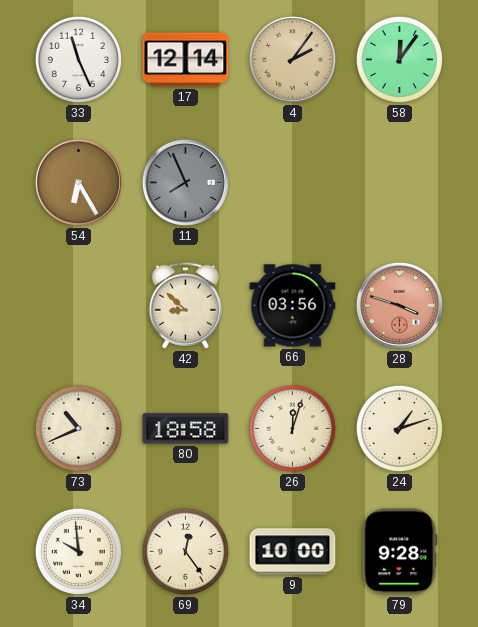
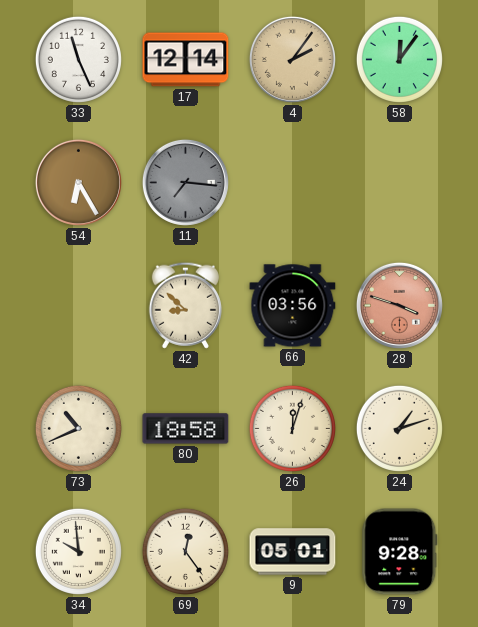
11: 7:56 -> 7:16
9: 10:00 -> 05:01
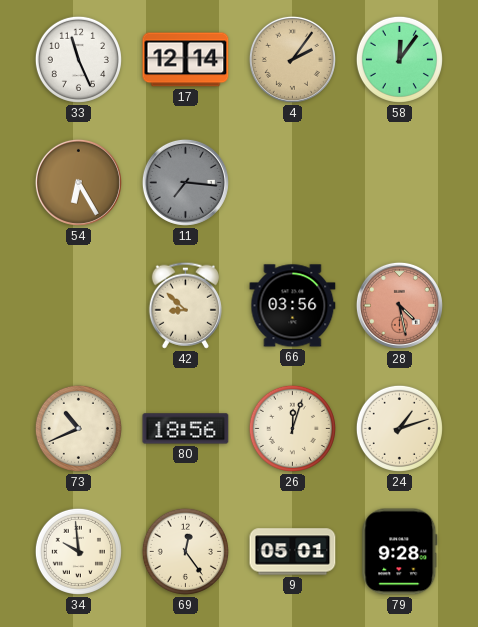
28: 3:48 -> 4:28
80: 18:58 -> 18:56
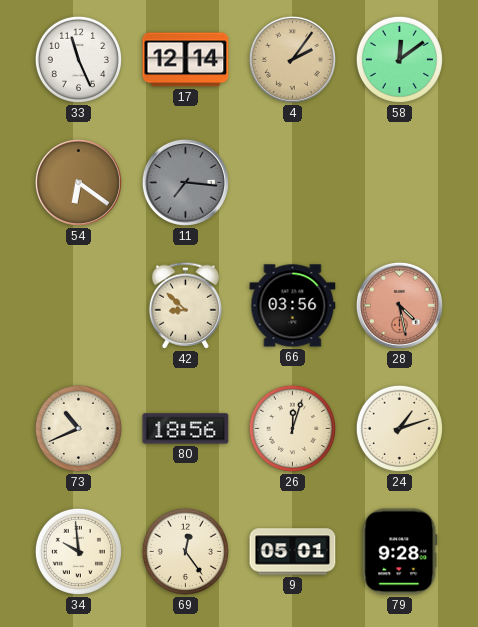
58: 12:06 -> 12:09
54: 6:25 -> 6:21
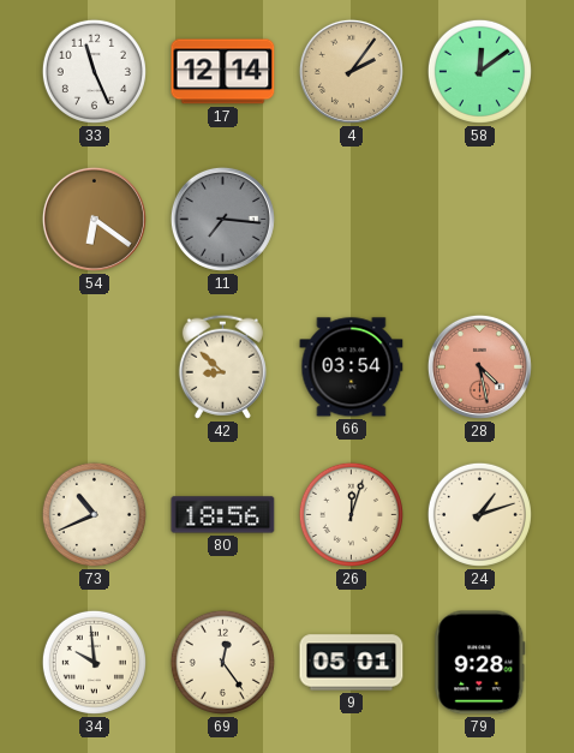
66: 03:56 -> 03:54
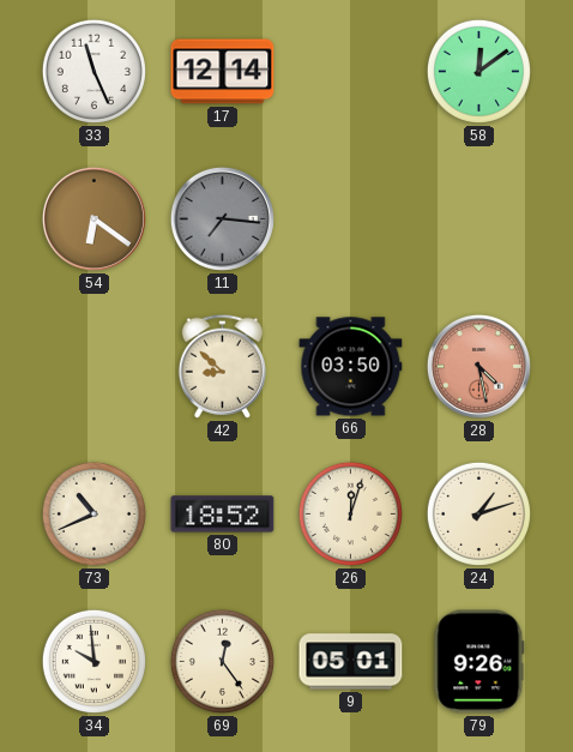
4: 2:06 -> none
66: 03:54 -> 03:50
80: 18:56 -> 18:52
79: 9:28 -> 9:26
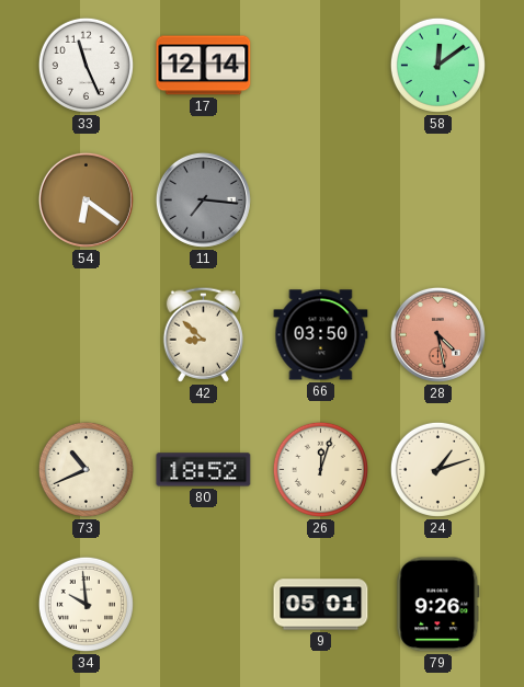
69: 12:24 -> none
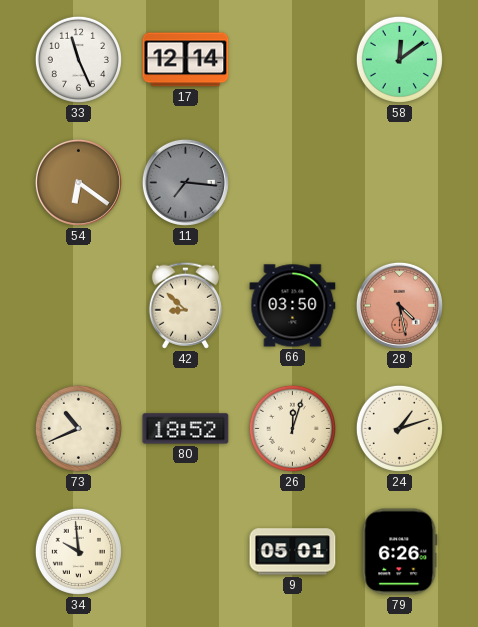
79: 9:26 -> 6:26
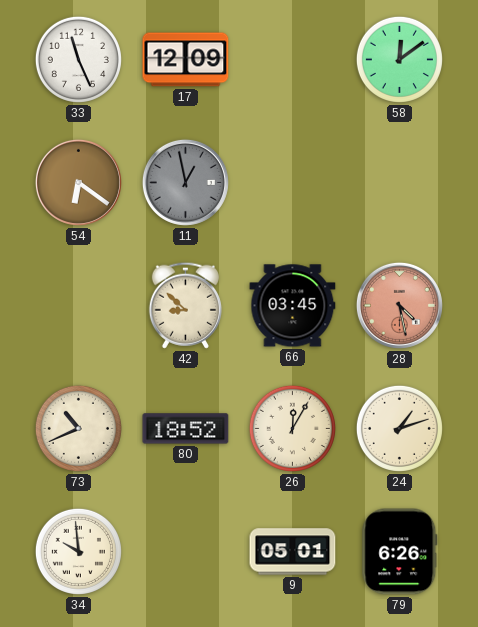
17: 12:14 -> 12:09
11: 7:16 -> 12:58
66: 03:50 -> 03:45
26: 12:03 -> 12:05
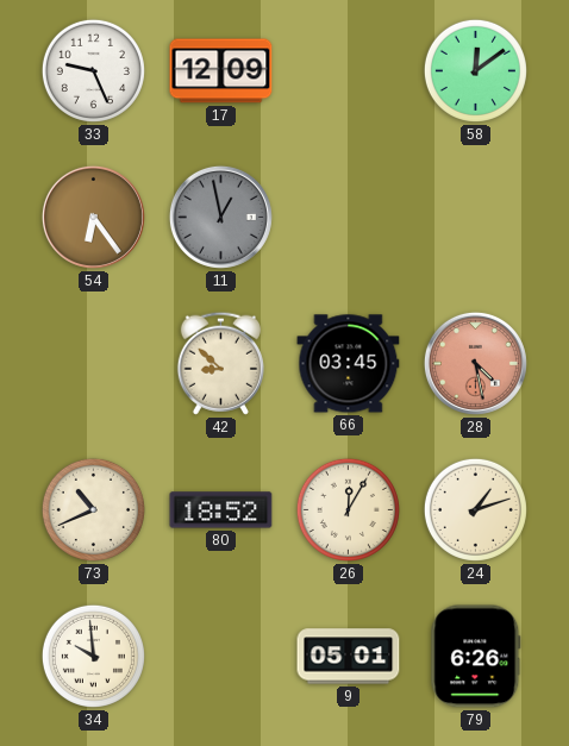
33: 11:26 -> 9:26
54: 6:21 -> 6:24
